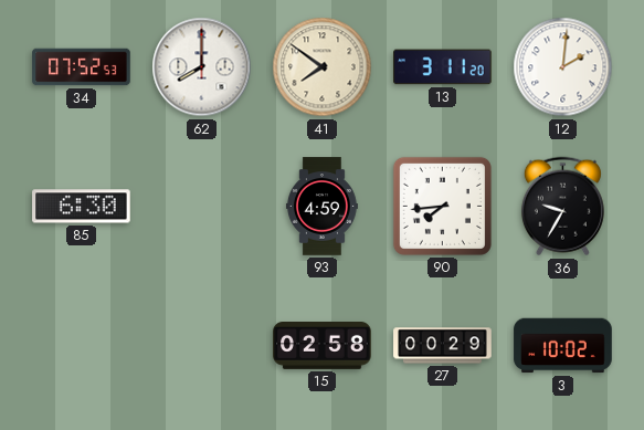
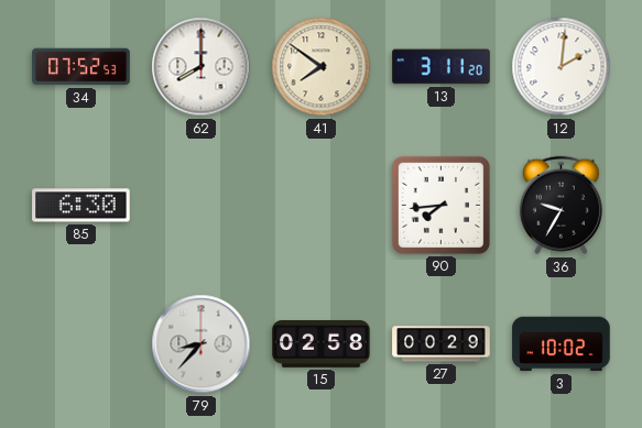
93: 4:59 -> none
79: none -> 8:37
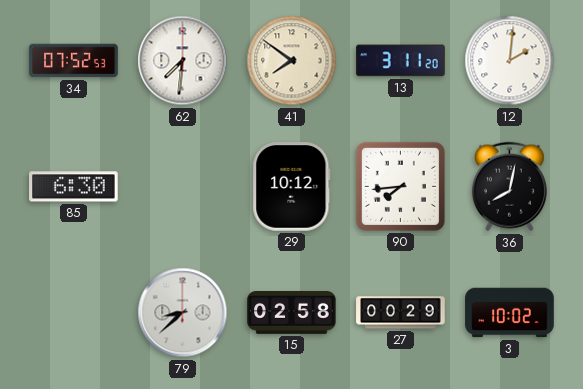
62: 8:00 -> 7:31
29: none -> 10:12
36: 9:35 -> 8:02
79: 8:37 -> 8:38
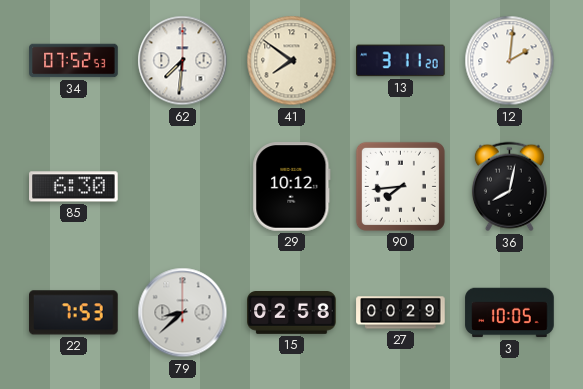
22: none -> 7:53
3: 10:02 -> 10:05
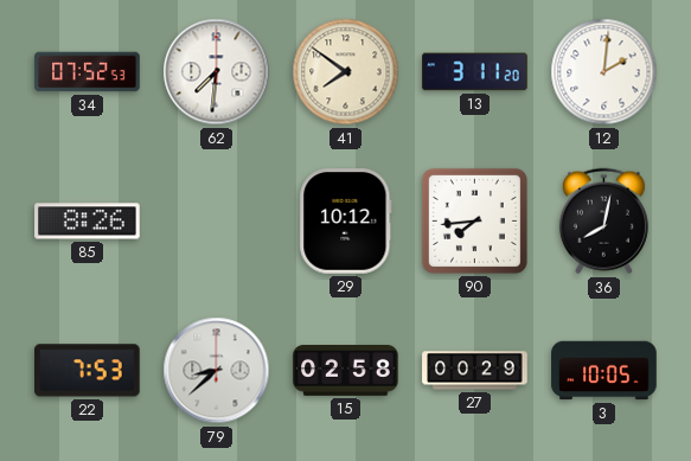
85: 6:30 -> 8:26
